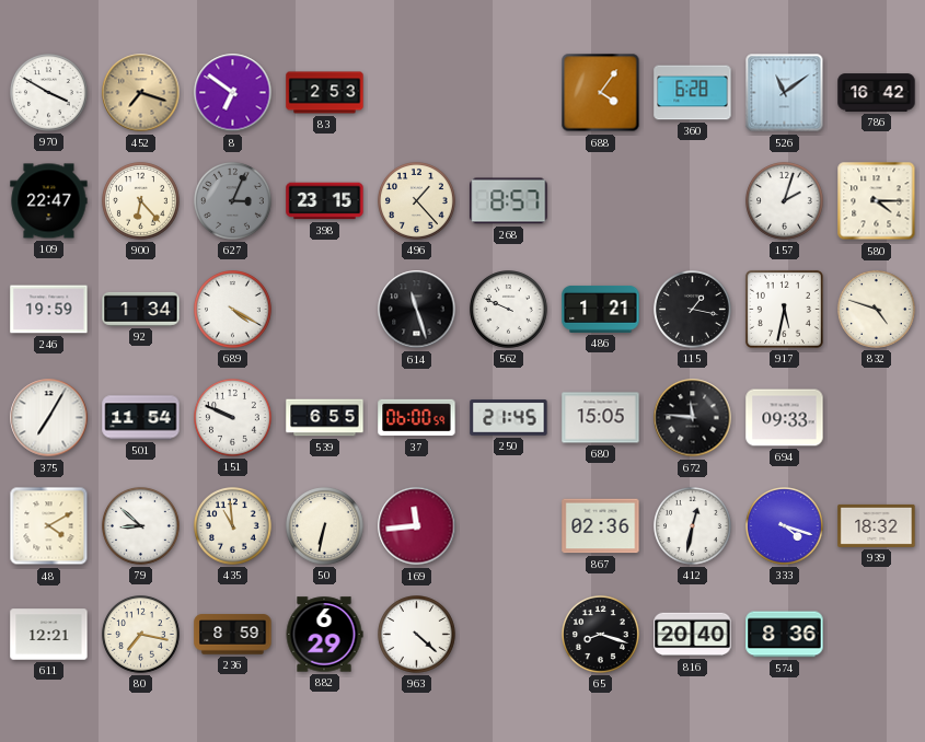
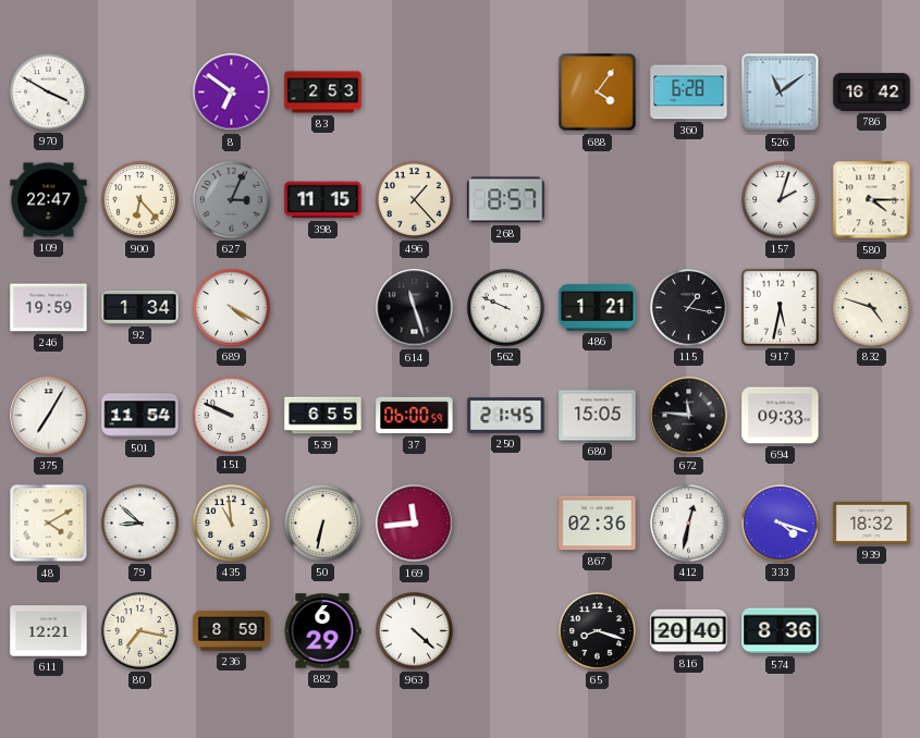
452: 7:18 -> none
398: 23:15 -> 11:15
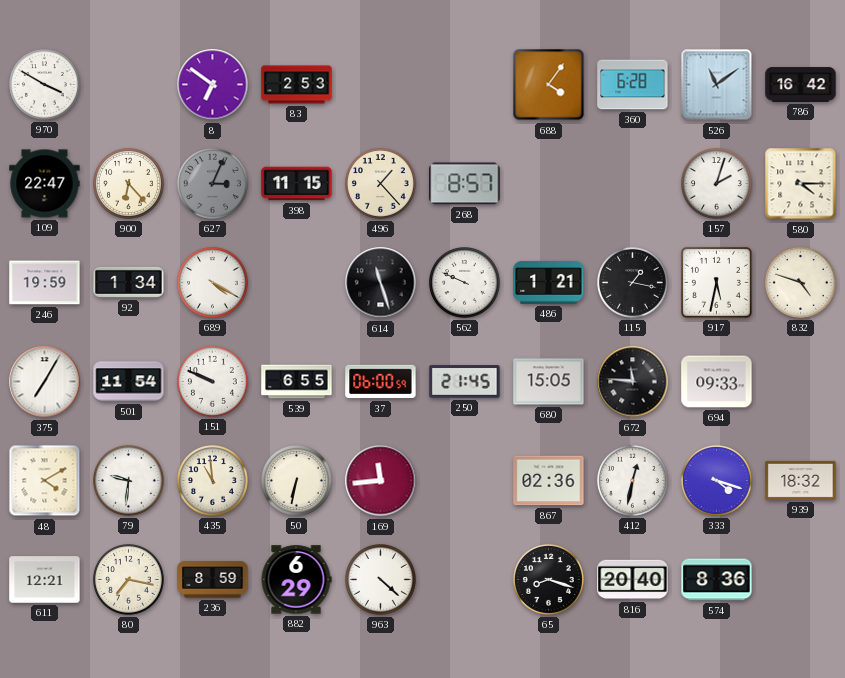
79: 8:52 -> 9:31
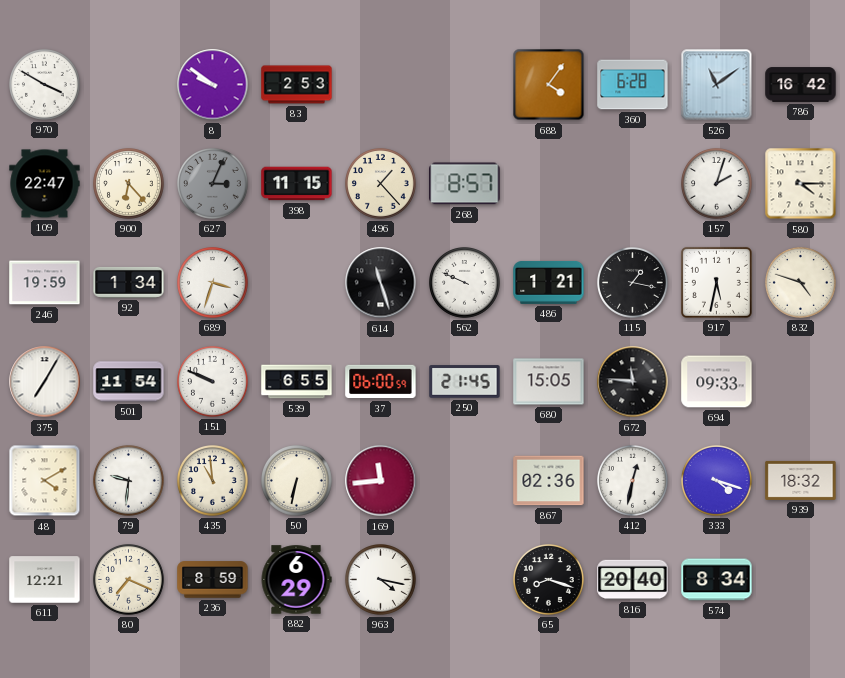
8: 6:51 -> 9:51
689: 4:20 -> 3:33
80: 7:17 -> 7:19
963: 4:22 -> 4:17
574: 8:36 -> 8:34
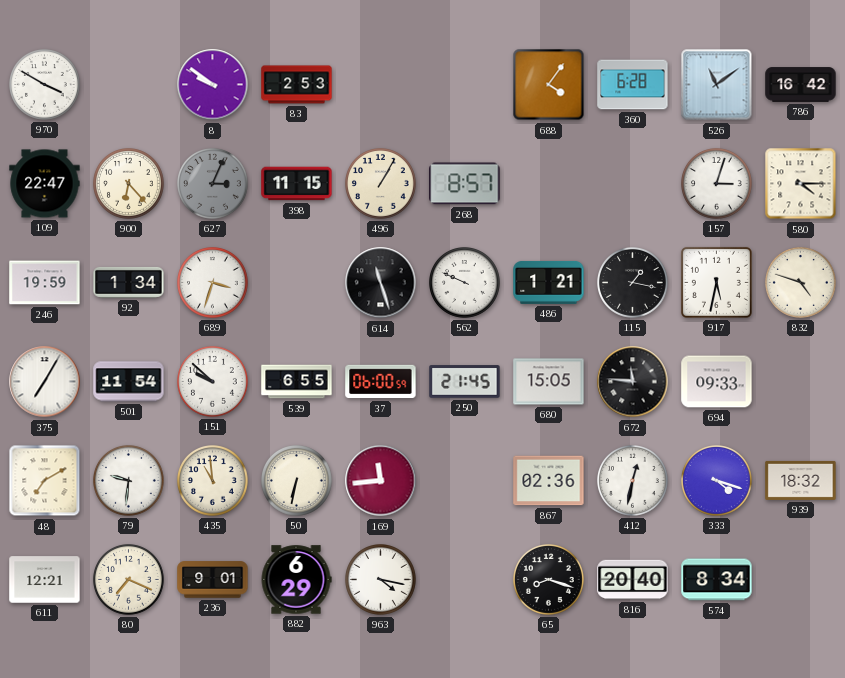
496: 1:23 -> 1:05
157: 2:03 -> 3:03
151: 9:49 -> 9:52
48: 4:10 -> 7:10
236: 8:59 -> 9:01
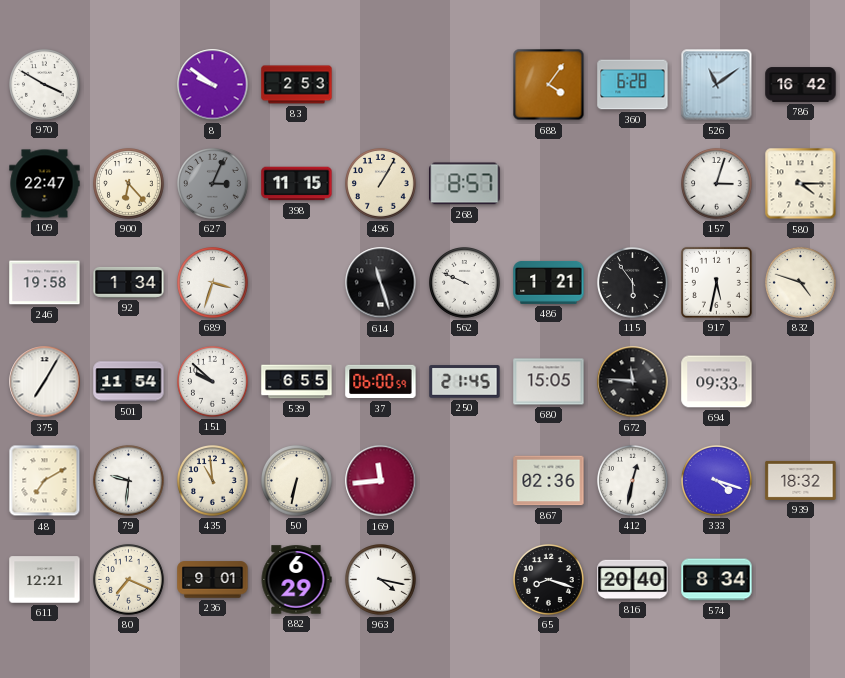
246: 19:59 -> 19:58
115: 1:17 -> 5:54
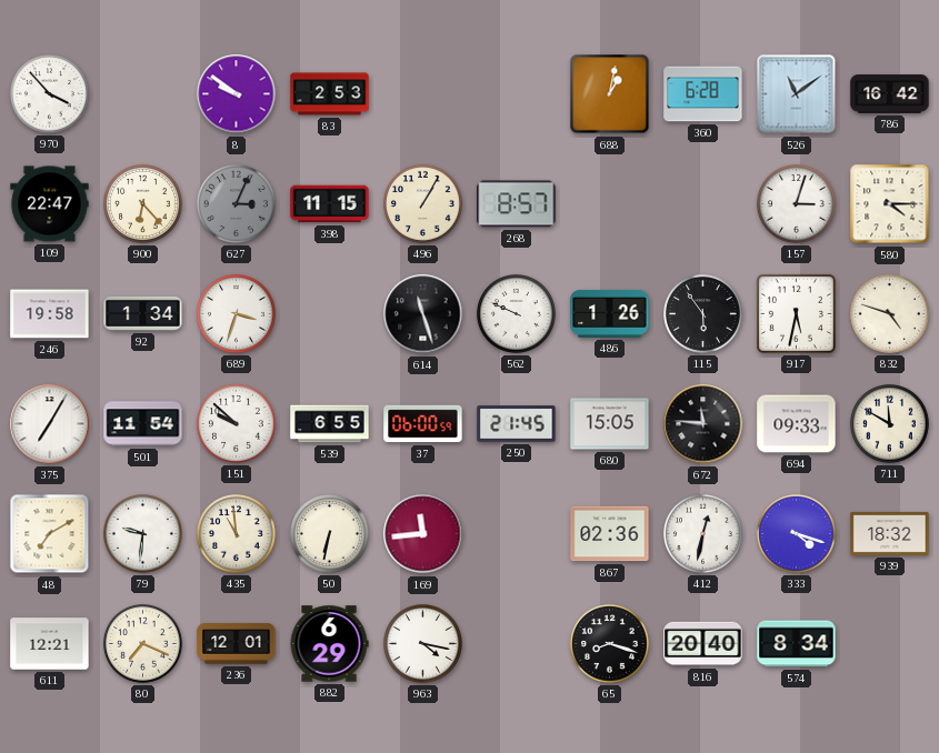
970: 3:50 -> 3:53
688: 4:06 -> 1:02
486: 1:21 -> 1:26
711: none -> 11:50
236: 9:01 -> 12:01
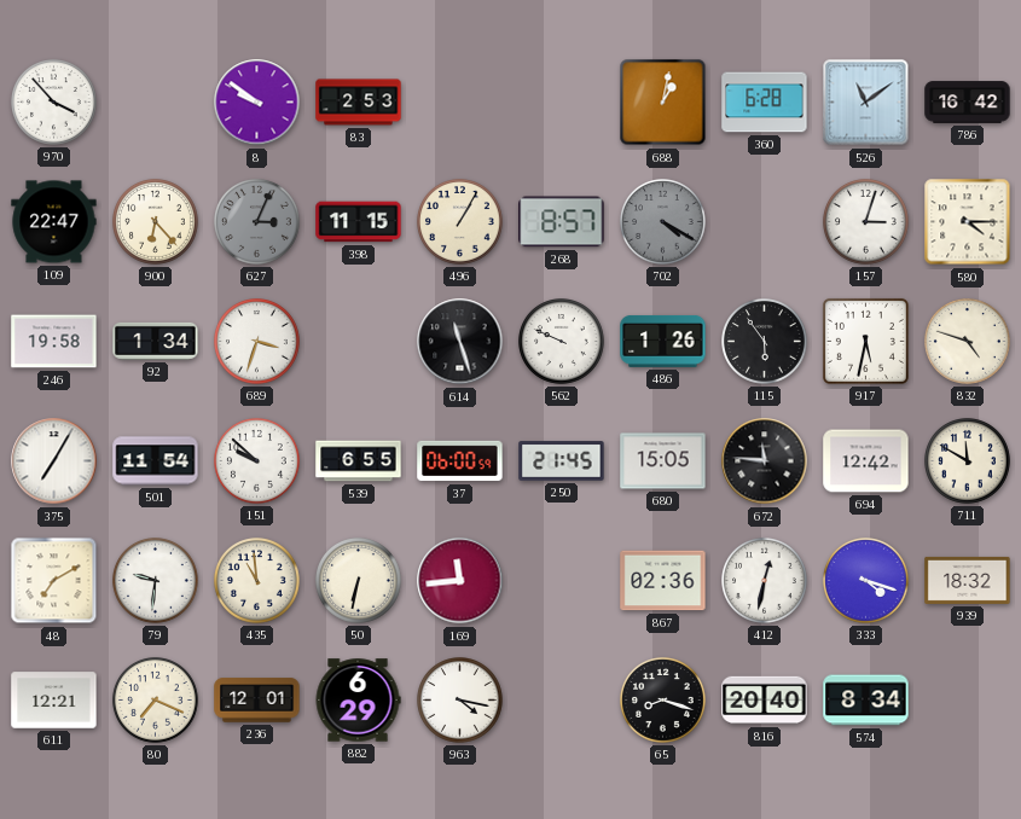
702: none -> 4:20
694: 09:33 -> 12:42
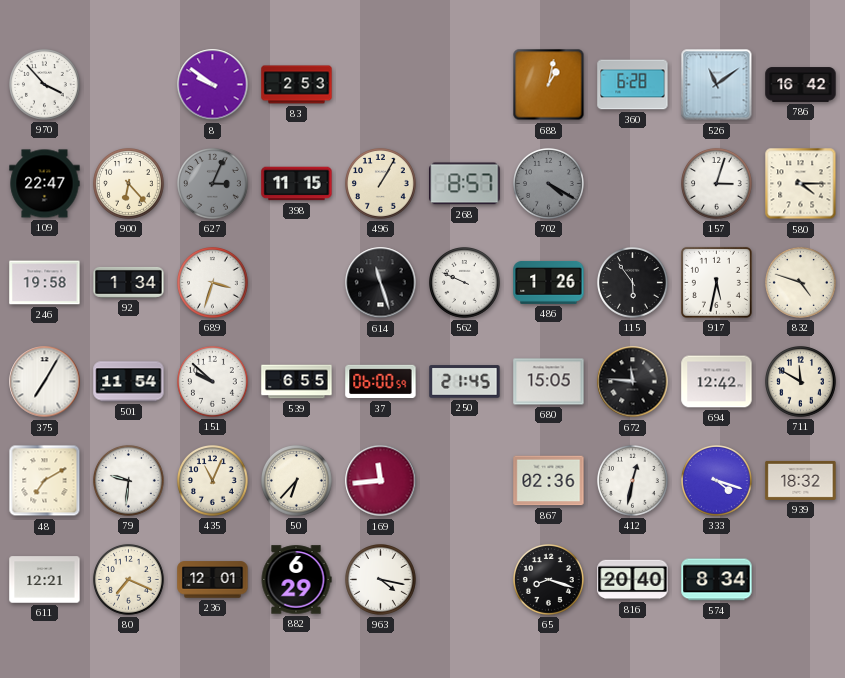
435: 10:59 -> 11:04
50: 6:32 -> 6:37
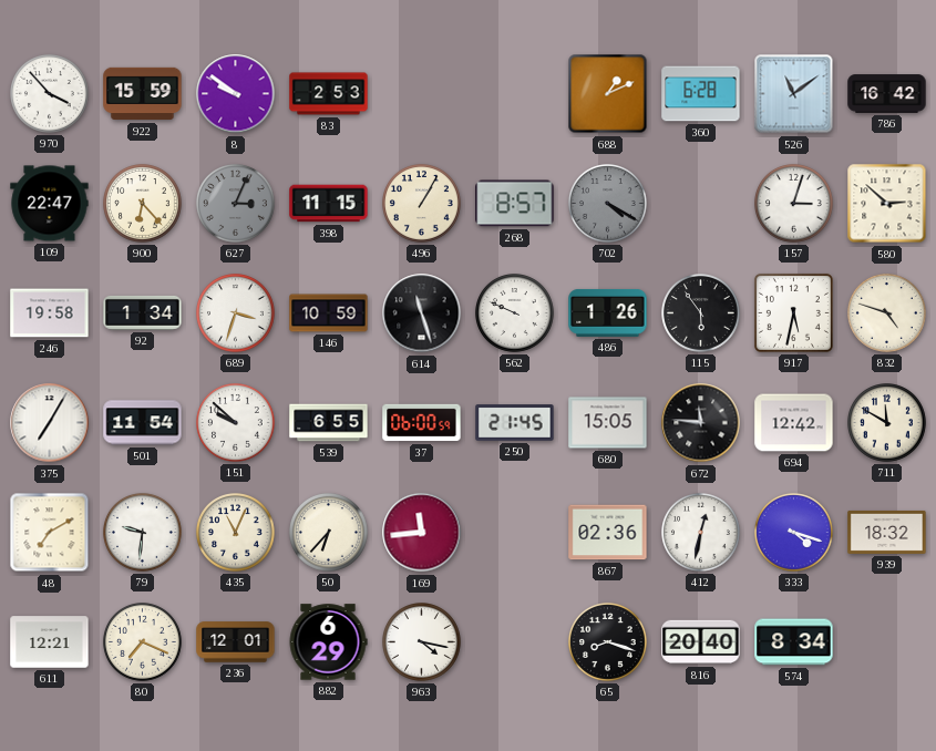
922: none -> 15:59
688: 1:02 -> 1:11
580: 4:15 -> 2:52
146: none -> 10:59
